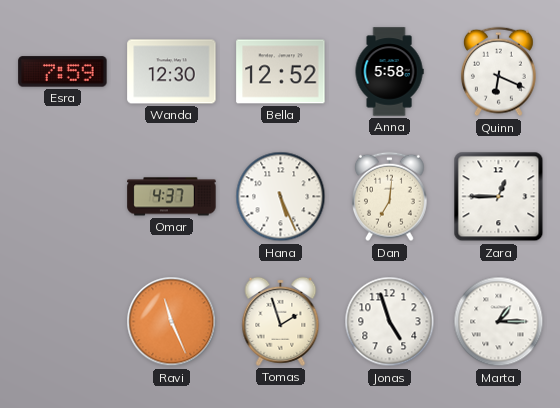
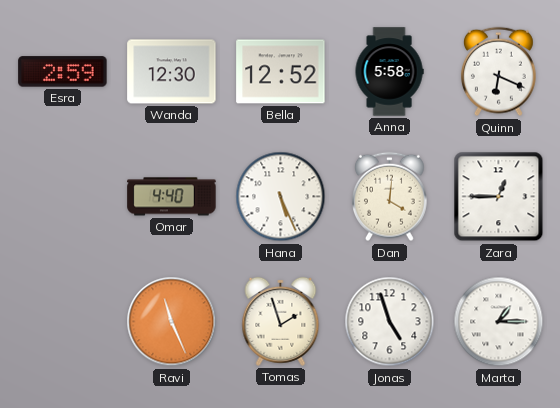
Esra: 7:59 -> 2:59
Omar: 4:37 -> 4:40
Dan: 7:01 -> 4:01
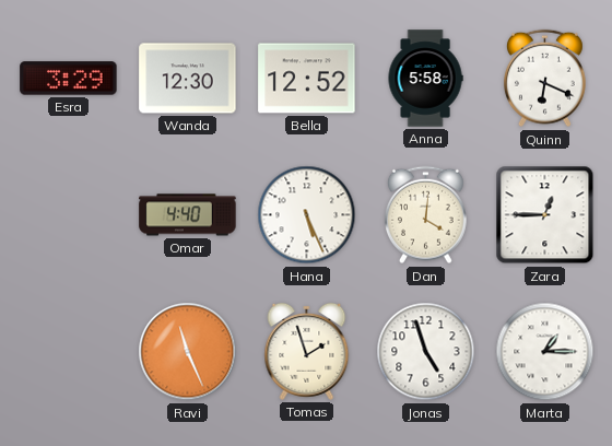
Esra: 2:59 -> 3:29
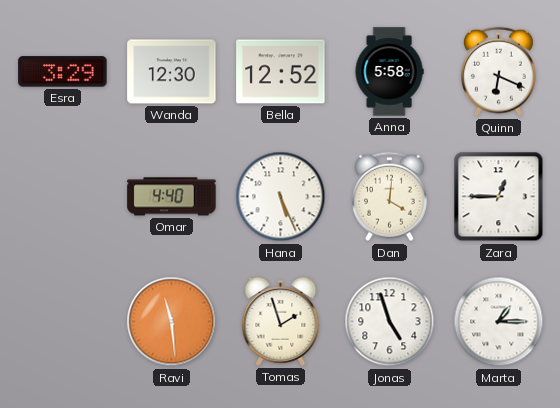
Ravi: 11:26 -> 11:29
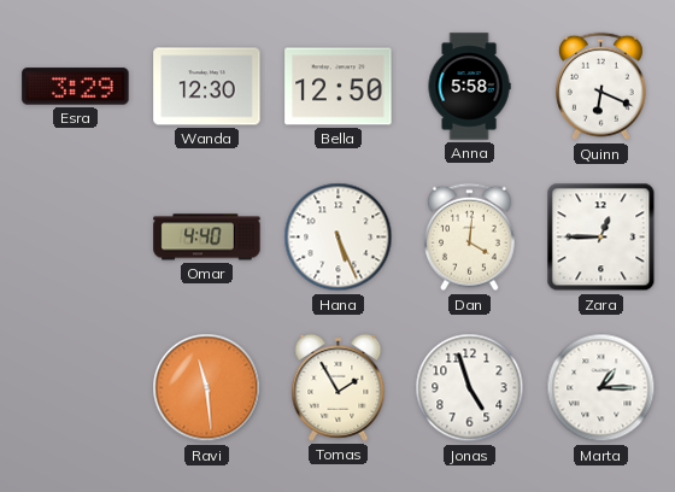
Bella: 12:52 -> 12:50
Tomas: 1:57 -> 1:55
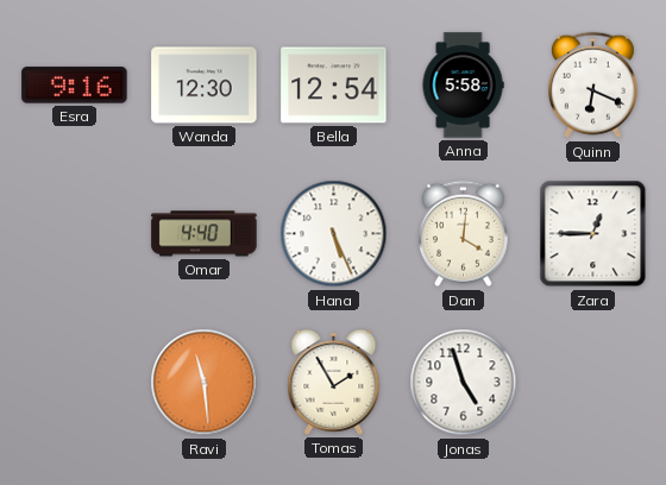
Esra: 3:29 -> 9:16
Bella: 12:50 -> 12:54
Marta: 1:15 -> none
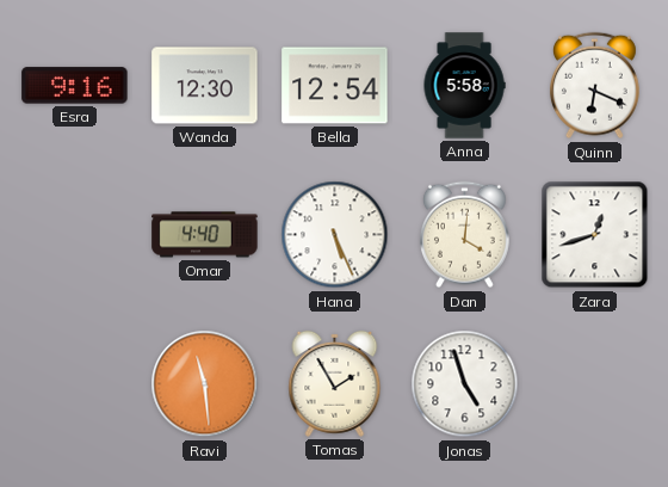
Zara: 12:45 -> 12:42
